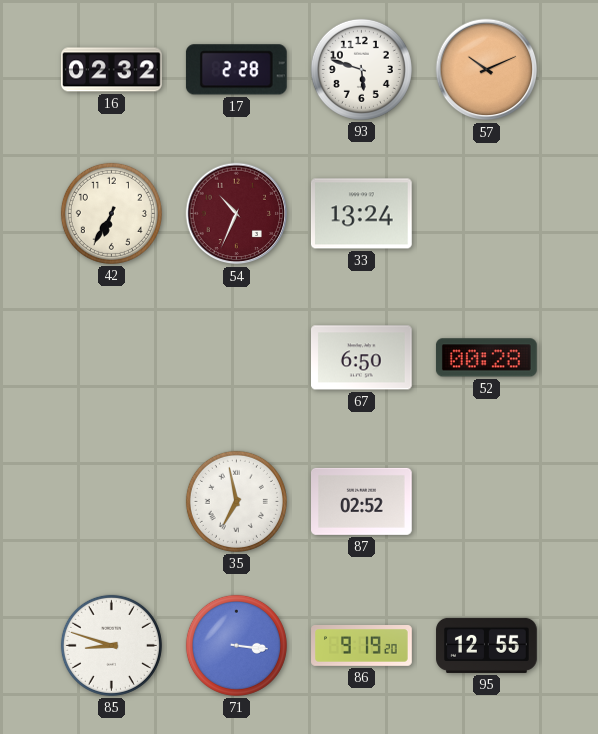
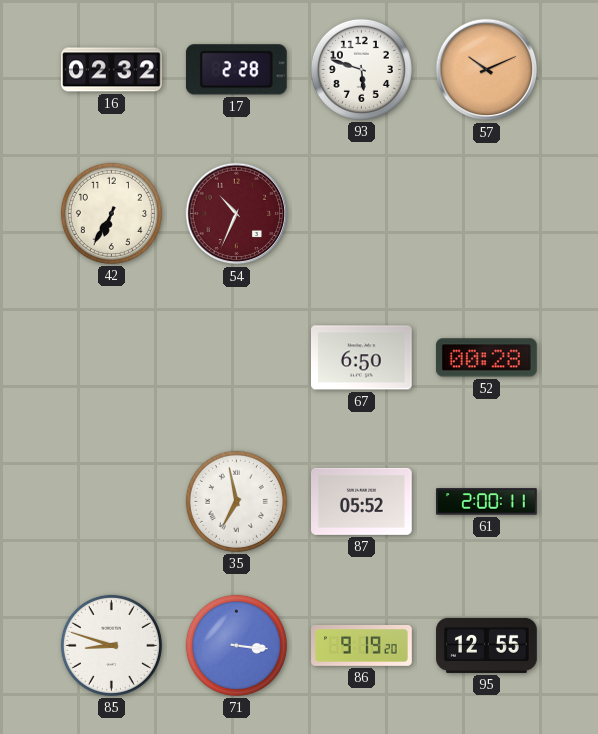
33: 13:24 -> none
87: 02:52 -> 05:52
61: none -> 2:00
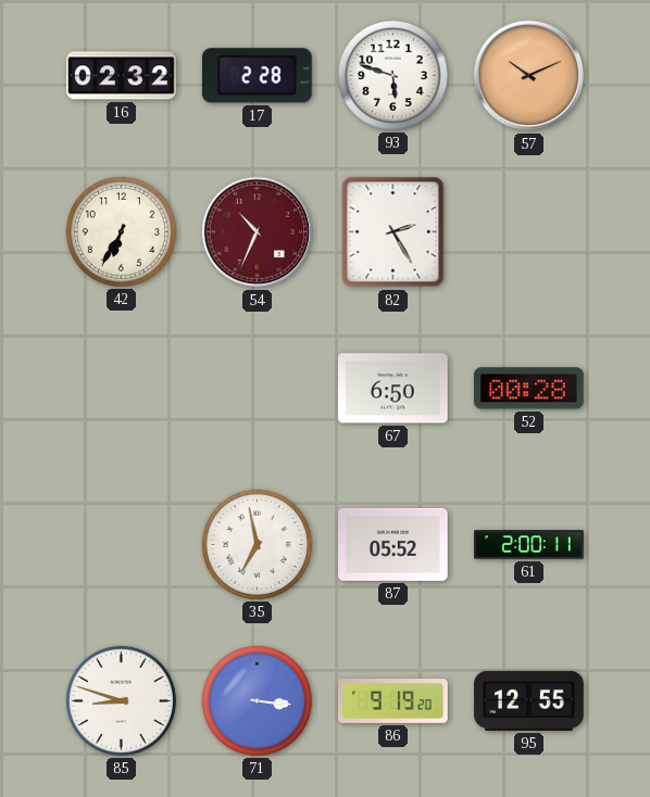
82: none -> 2:25
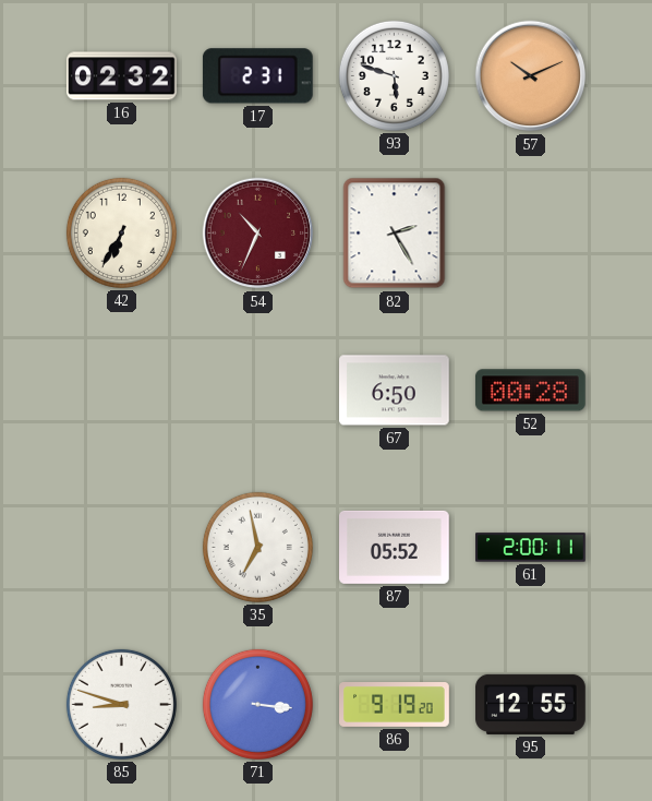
17: 2:28 -> 2:31
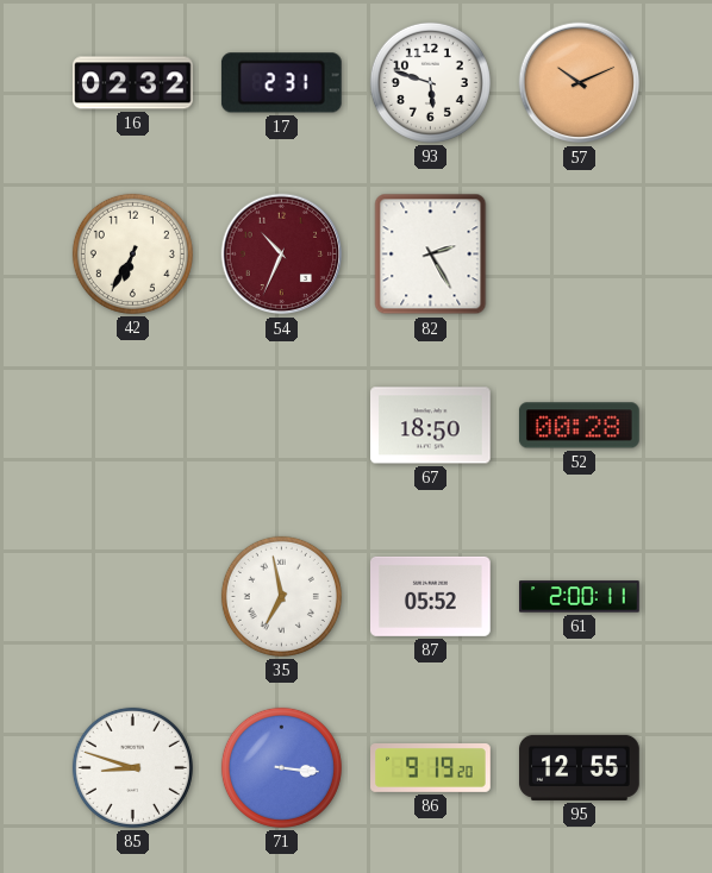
67: 6:50 -> 18:50
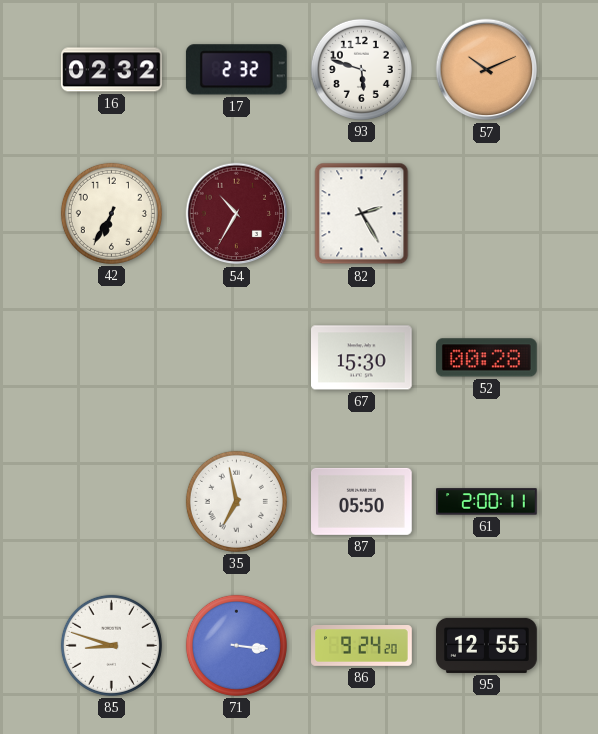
17: 2:31 -> 2:32
54: 10:34 -> 10:35
67: 18:50 -> 15:30
87: 05:52 -> 05:50
86: 9:19 -> 9:24
